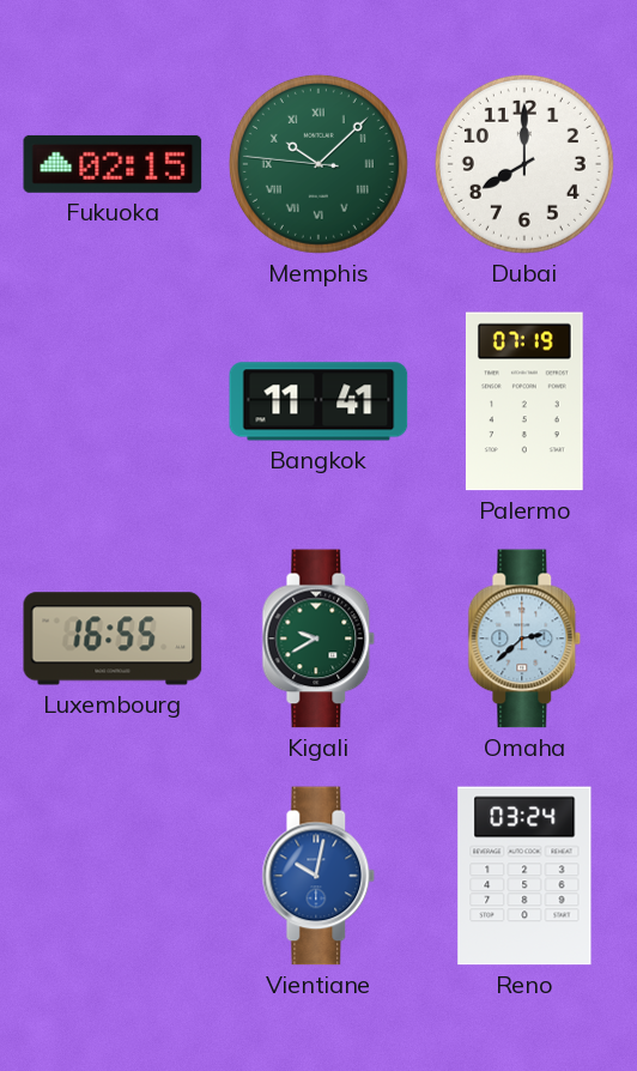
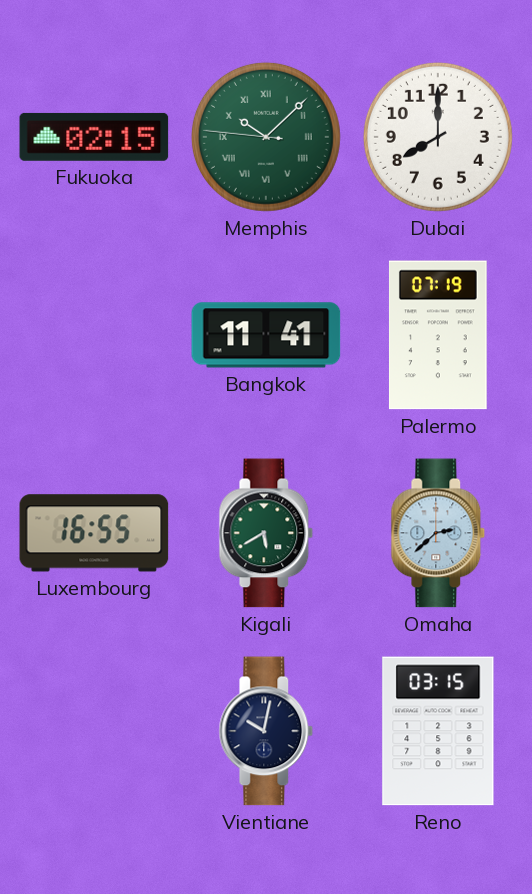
Kigali: 9:40 -> 5:40
Vientiane dial: blue -> navy
Reno: 03:24 -> 03:15
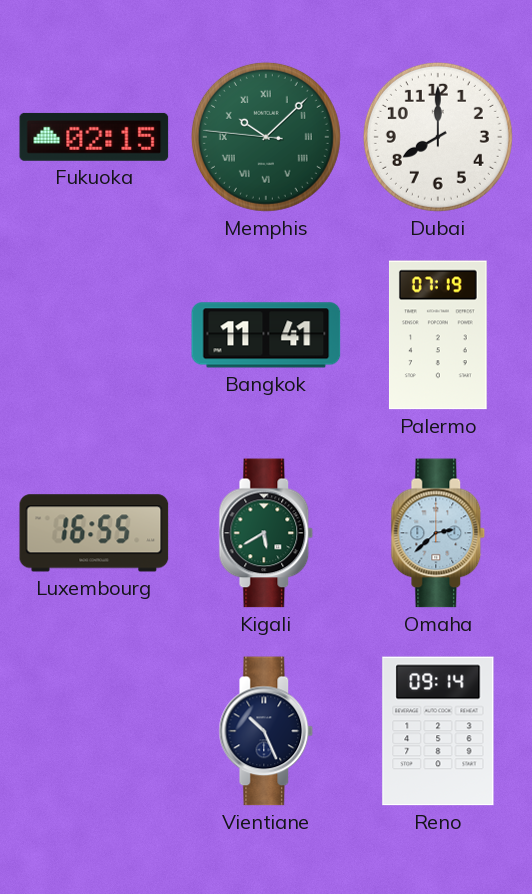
Vientiane: 10:02 -> 10:26
Reno: 03:15 -> 09:14
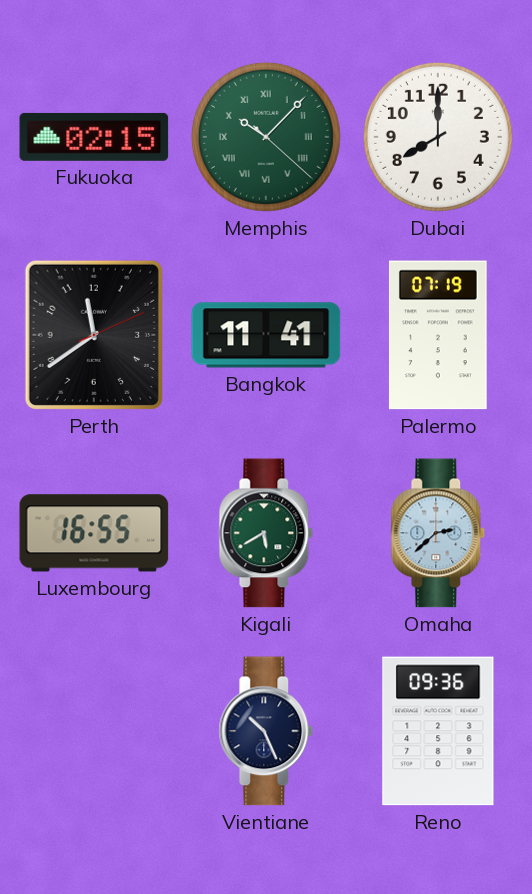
Memphis: 10:07:46 -> 10:07:22
Perth: none -> 11:39
Reno: 09:14 -> 09:36
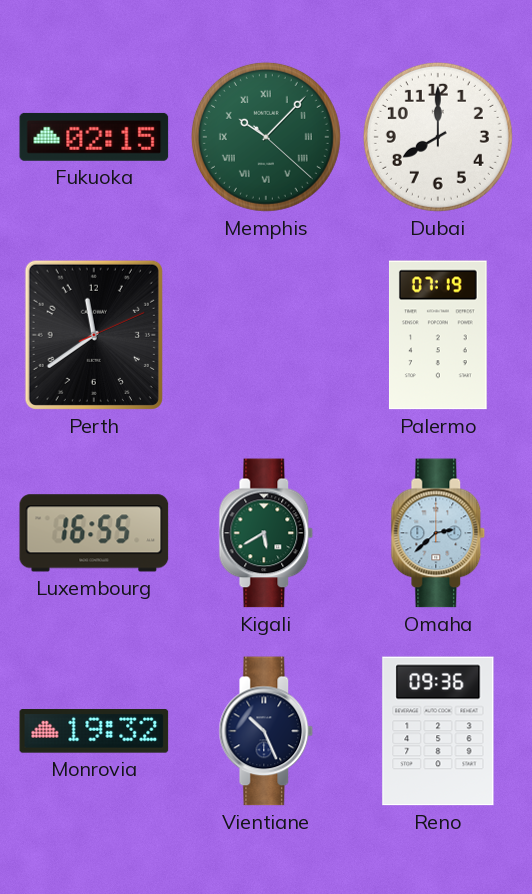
Bangkok: 11:41 -> none
Monrovia: none -> 19:32
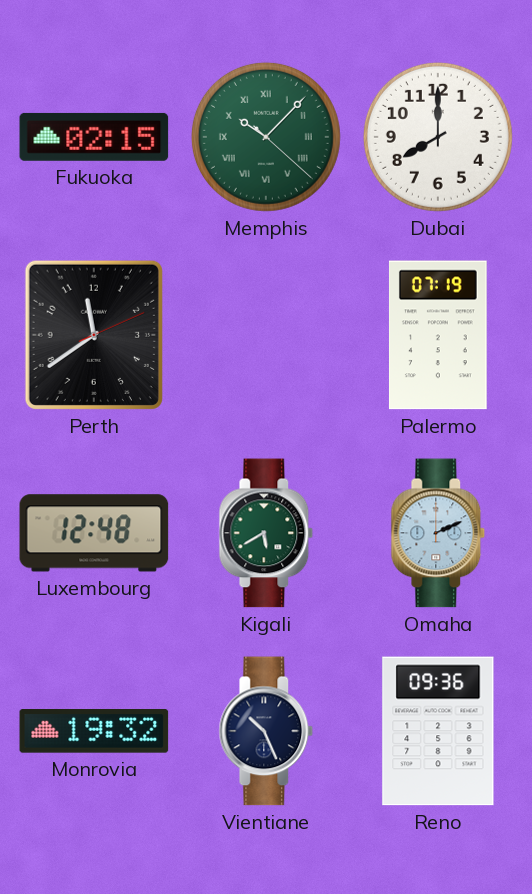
Luxembourg: 16:55 -> 12:48
Omaha: 2:38 -> 2:11
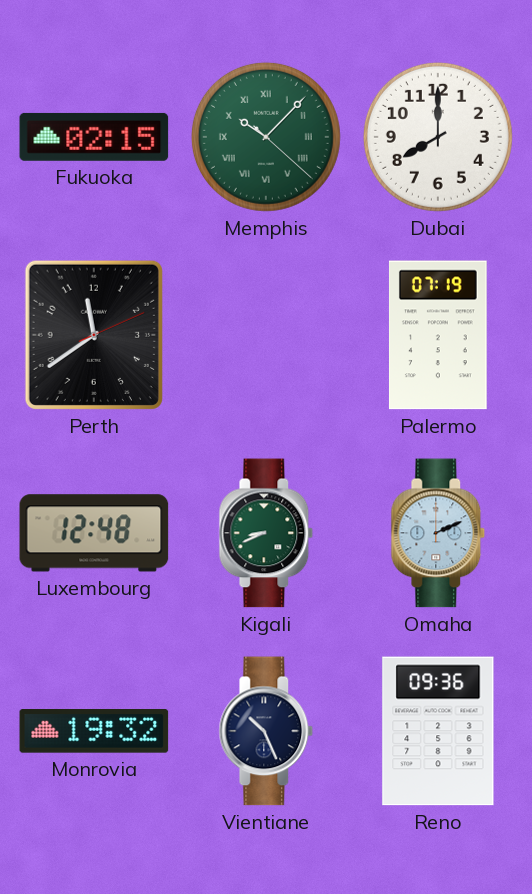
Kigali: 5:40 -> 8:41
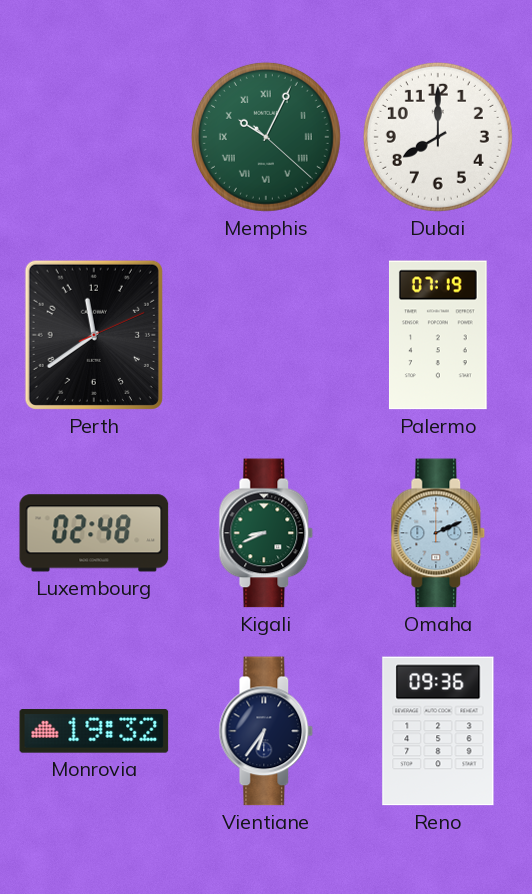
Fukuoka: 02:15 -> none
Memphis: 10:07 -> 10:04
Luxembourg: 12:48 -> 02:48
Vientiane: 10:26 -> 6:36
